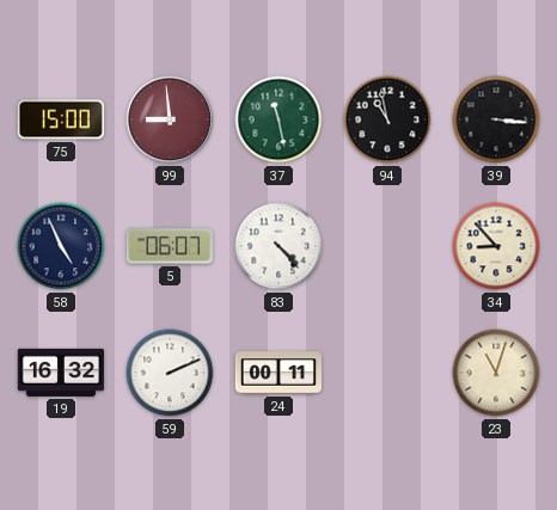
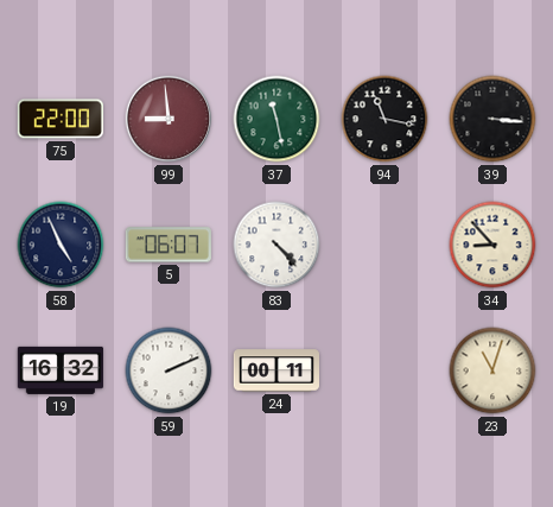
75: 15:00 -> 22:00
94: 10:58 -> 11:17
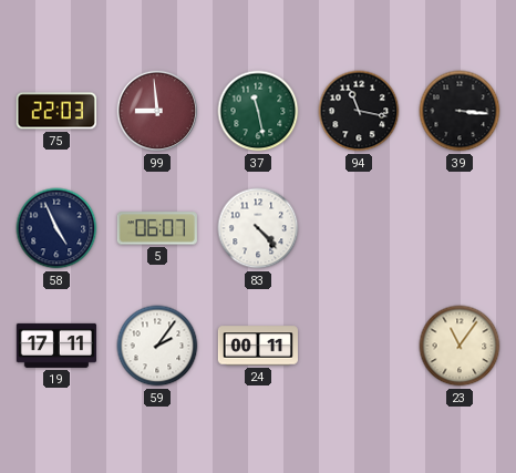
75: 22:00 -> 22:03
34: 8:53 -> none
19: 16:32 -> 17:11
59: 2:11 -> 2:06
23: 11:03 -> 11:06
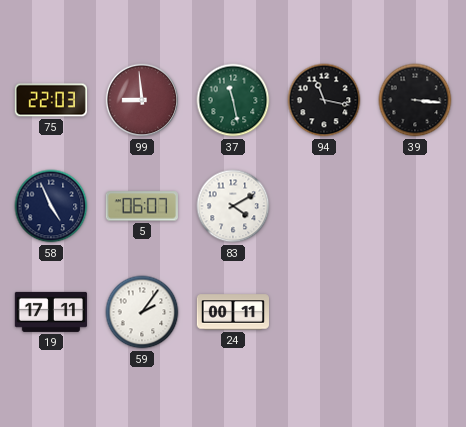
83: 4:23 -> 4:10
23: 11:06 -> none
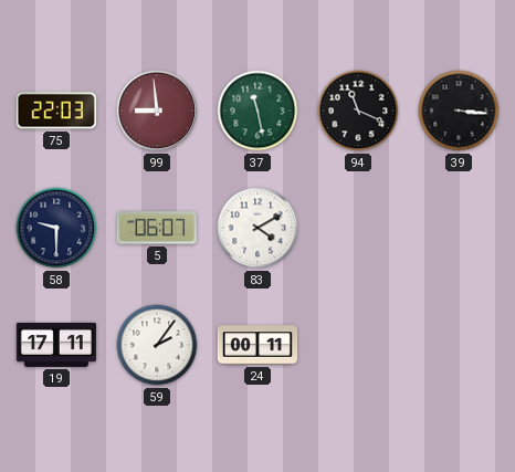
94: 11:17 -> 11:19
58: 4:56 -> 9:30
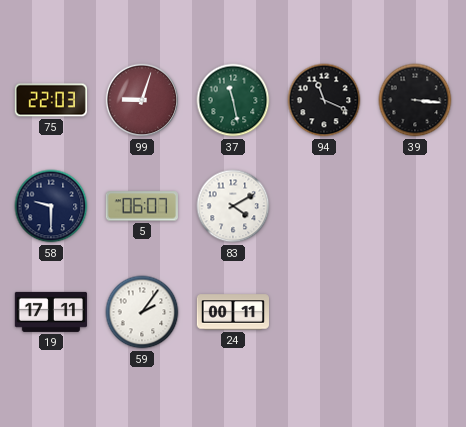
99: 8:59 -> 9:03
